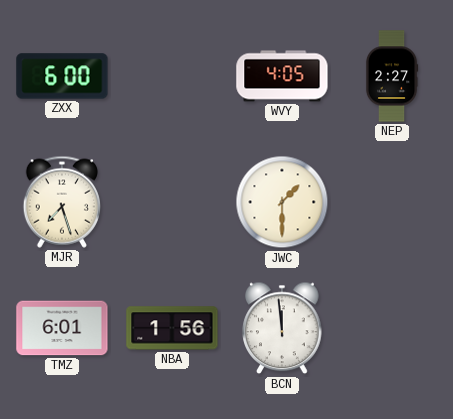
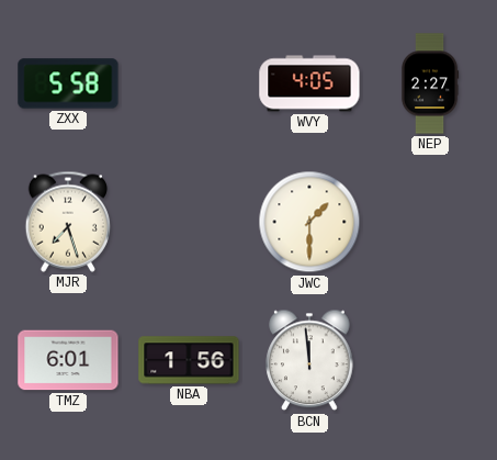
ZXX: 6:00 -> 5:58
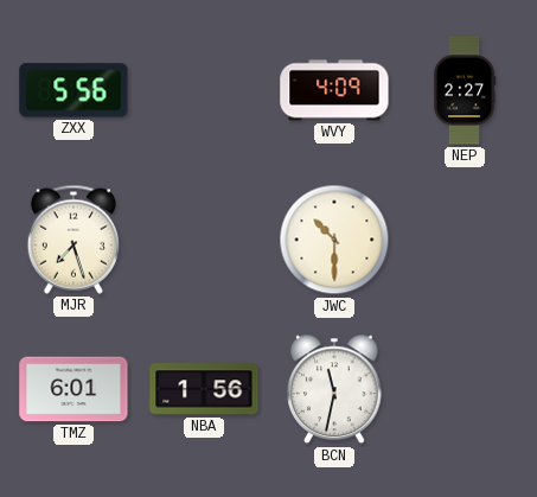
ZXX: 5:58 -> 5:56
WVY: 4:05 -> 4:09
JWC: 1:30 -> 10:30
BCN: 11:59 -> 11:32
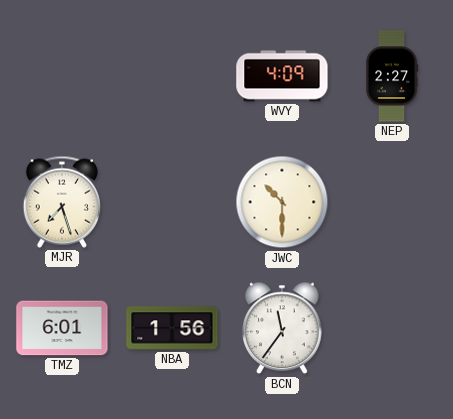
ZXX: 5:56 -> none
BCN: 11:32 -> 11:36
